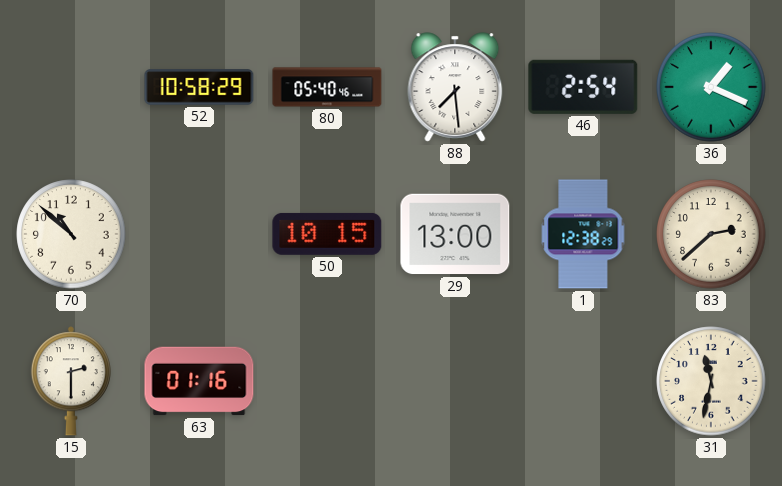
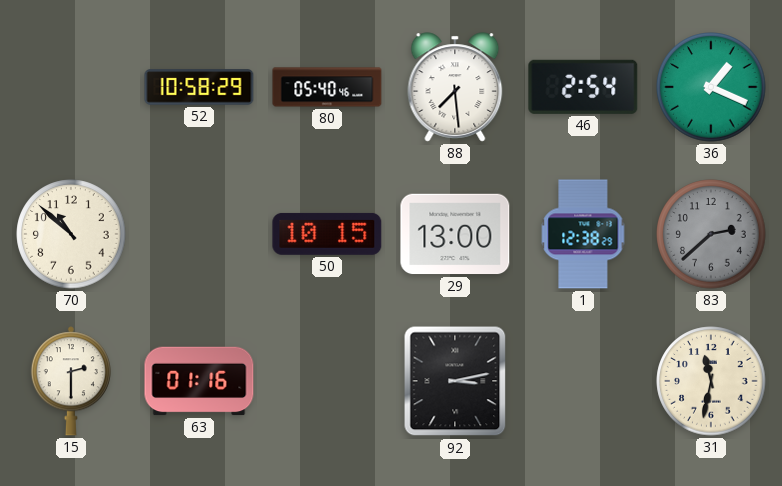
83 dial: cream -> grey
92: none -> 3:13
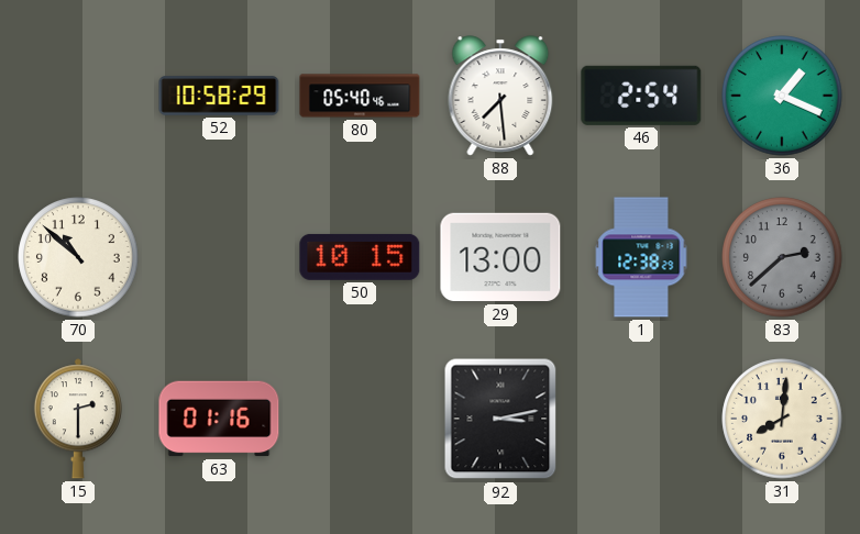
31: 11:32 -> 8:01
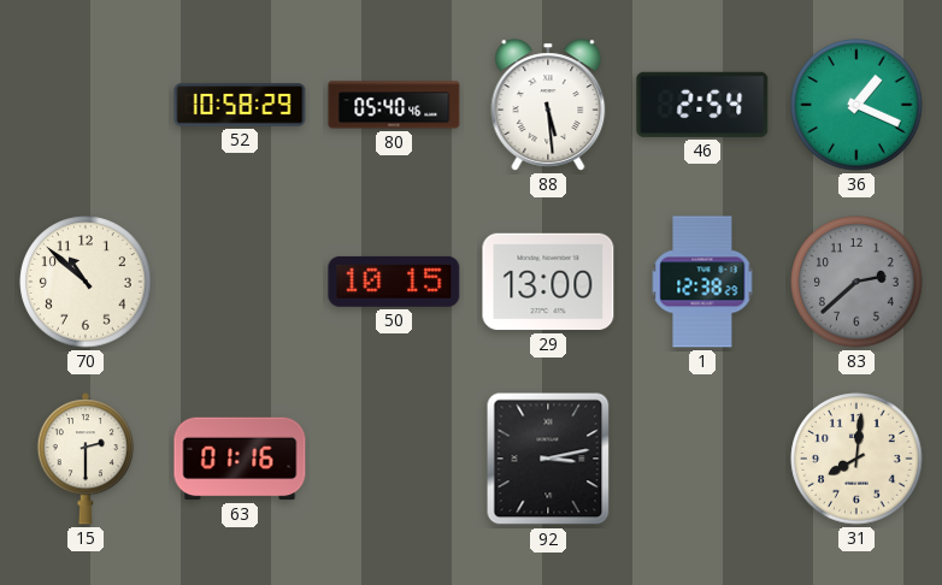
88: 7:29 -> 5:29
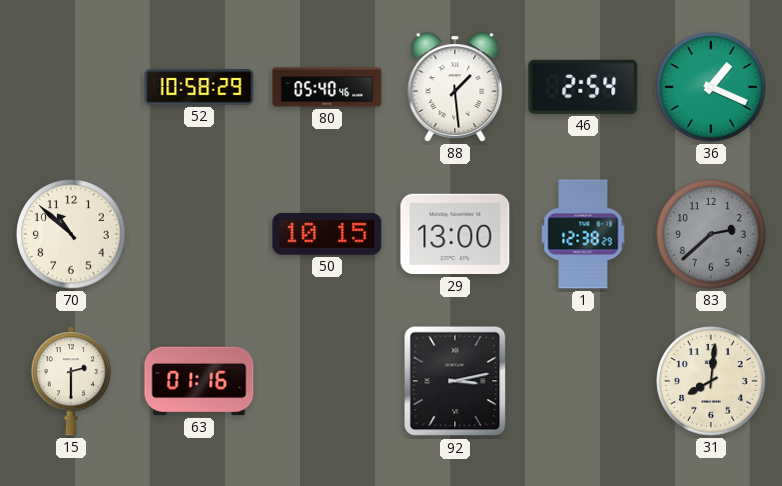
88: 5:29 -> 1:29
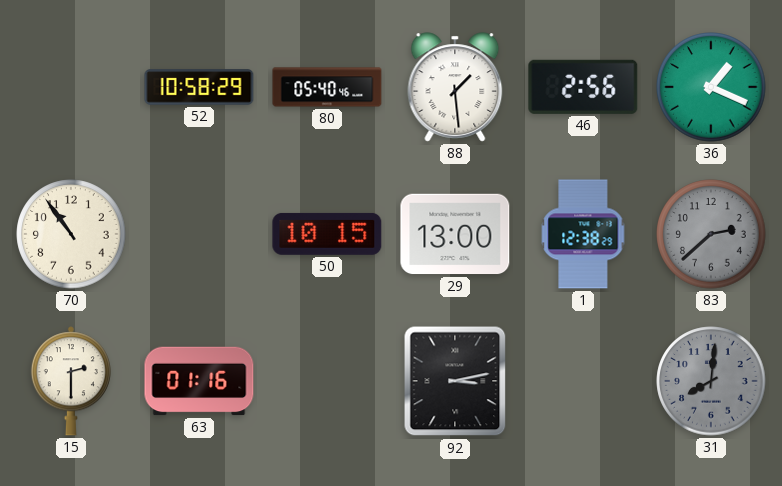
46: 2:54 -> 2:56
70: 10:52 -> 10:54
31 dial: cream -> grey
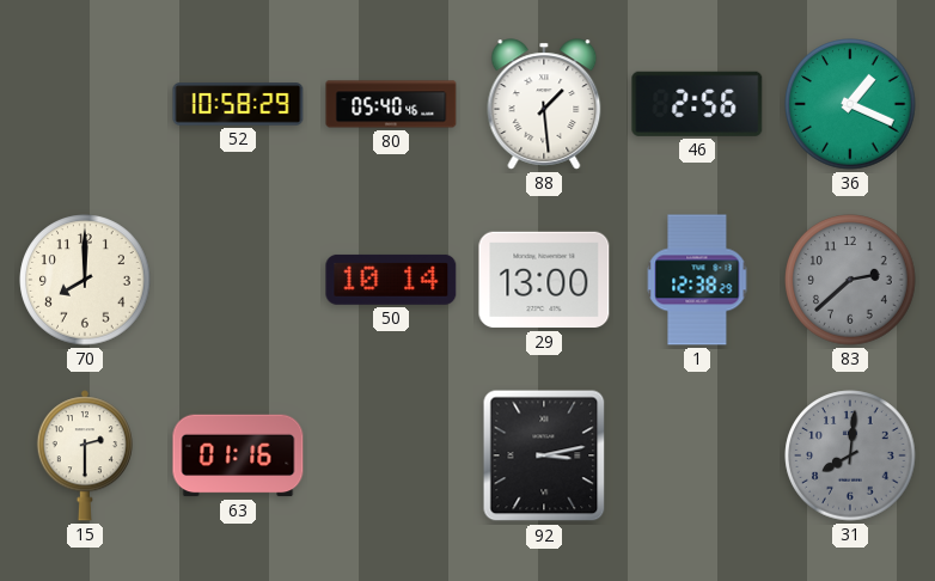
70: 10:54 -> 8:00
50: 10:15 -> 10:14
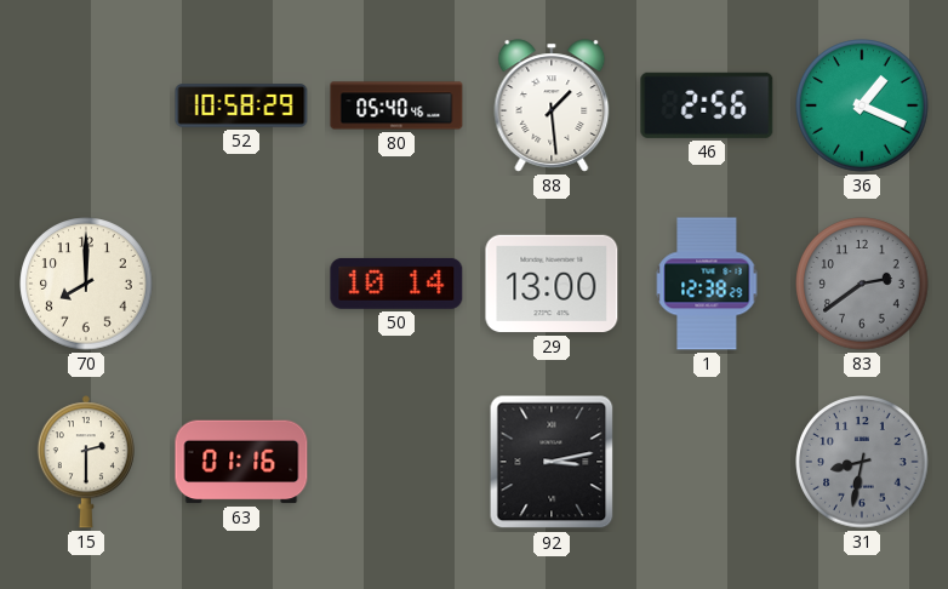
83: 2:38 -> 2:39
31: 8:01 -> 8:32
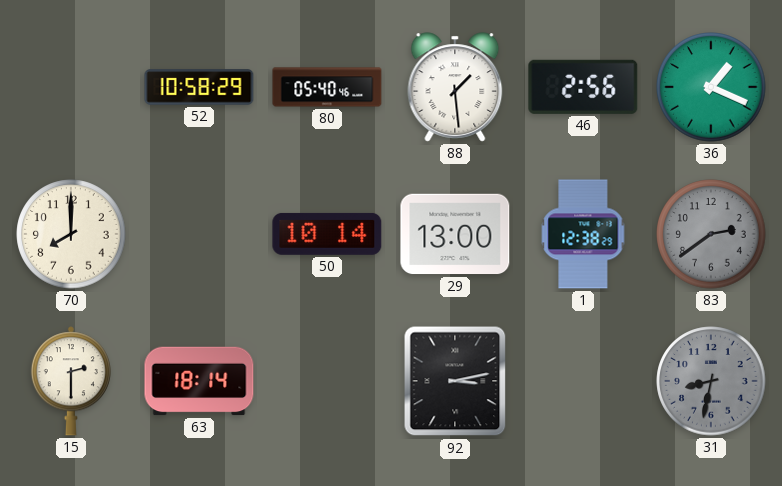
63: 01:16 -> 18:14
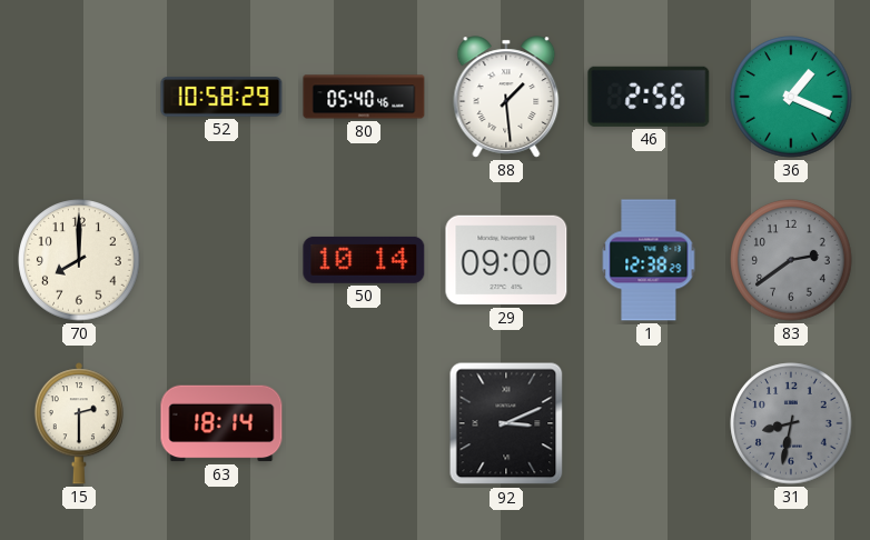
29: 13:00 -> 09:00
92: 3:13 -> 3:11
